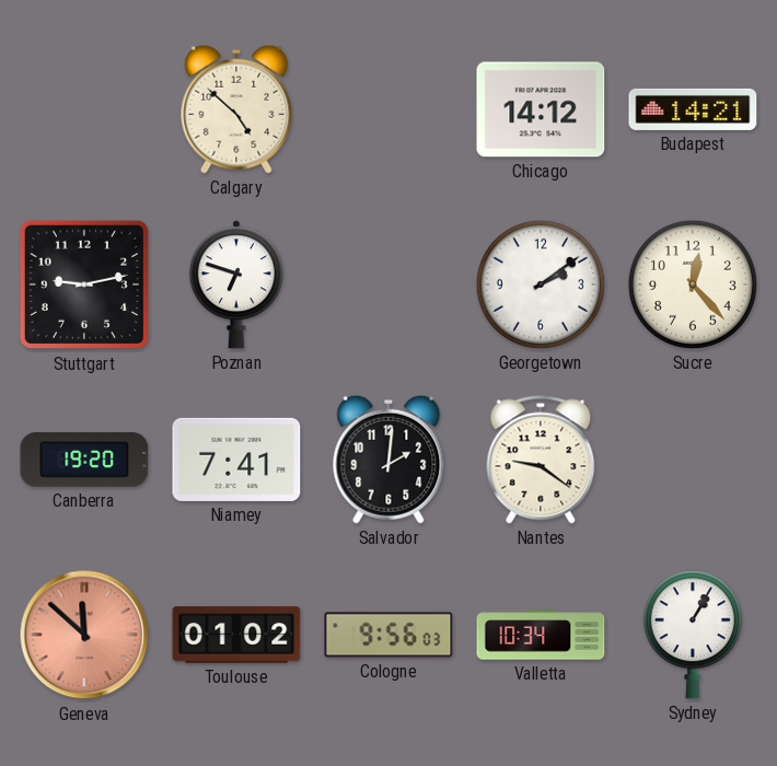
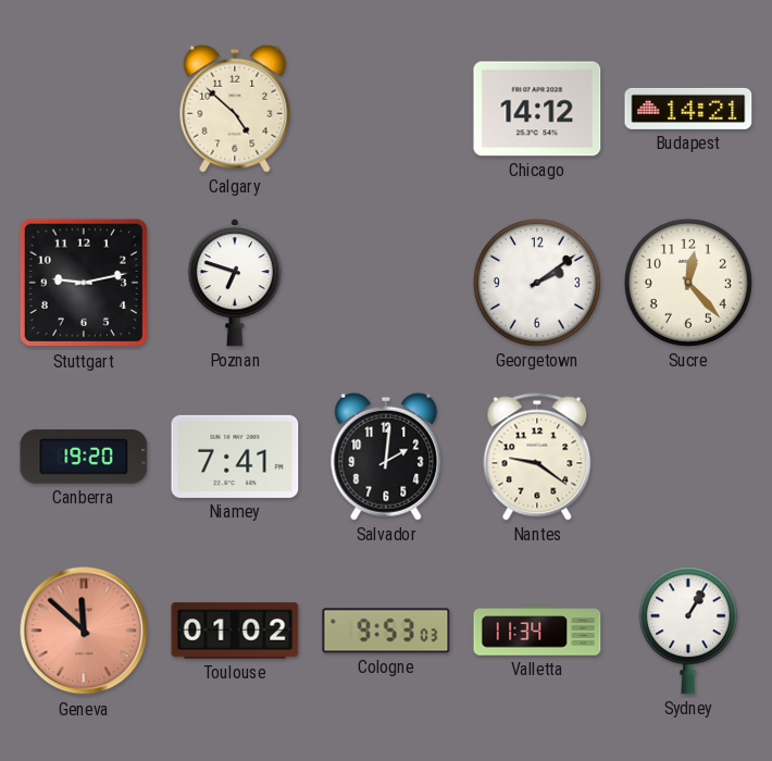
Cologne: 9:56 -> 9:53
Valletta: 10:34 -> 11:34
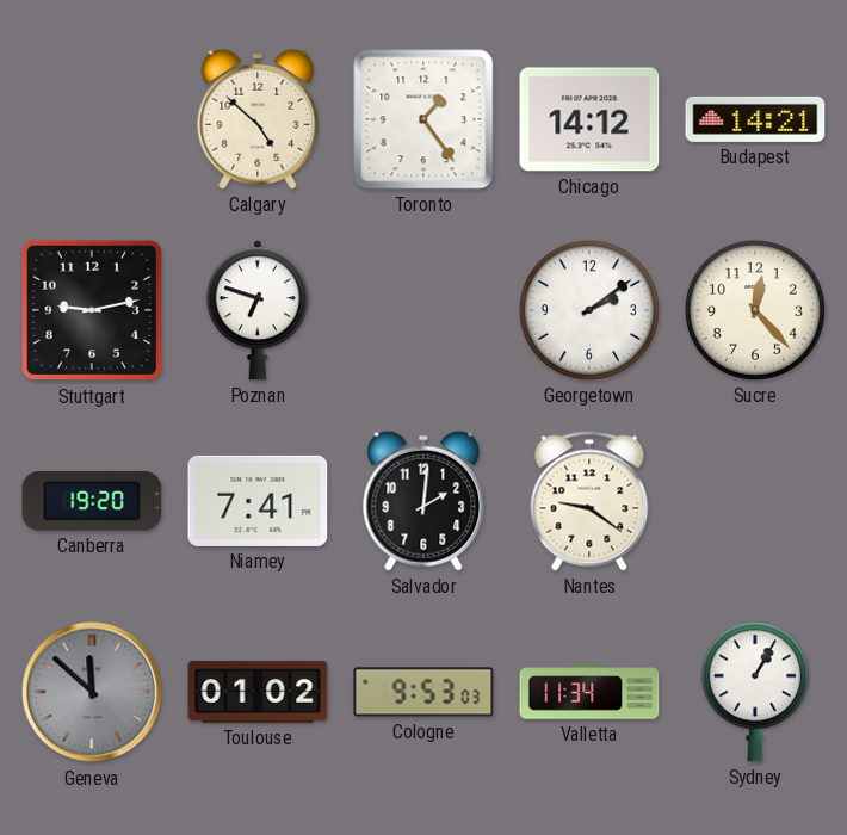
Toronto: none -> 1:24
Geneva dial: salmon -> grey
